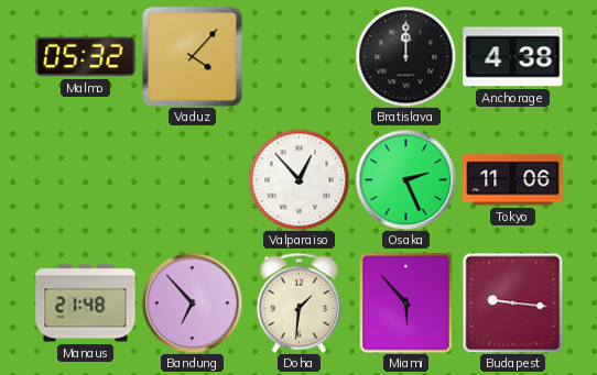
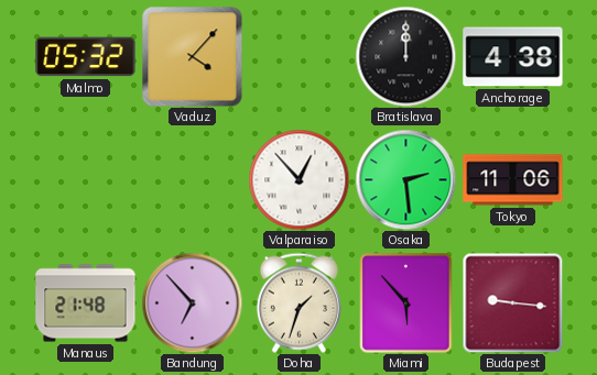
Osaka: 2:26 -> 2:29
Doha: 1:31 -> 1:33
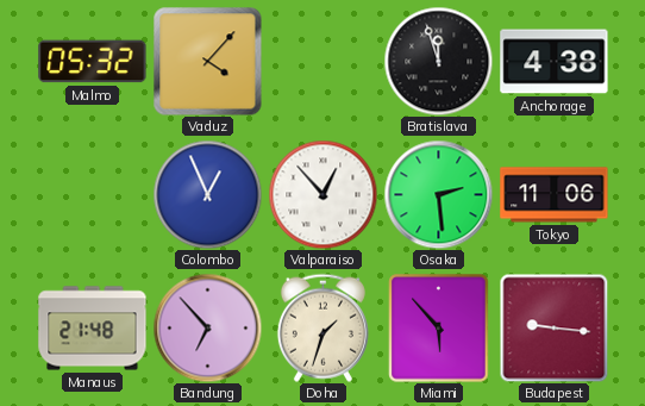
Bratislava: 12:00 -> 11:57
Colombo: none -> 12:56
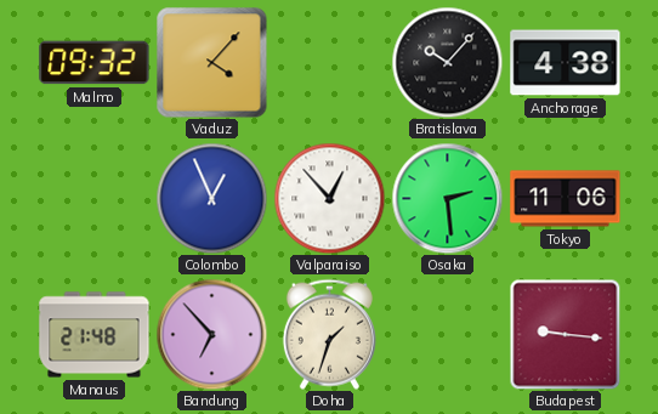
Malmo: 05:32 -> 09:32
Bratislava: 11:57 -> 10:07
Miami: 5:53 -> none
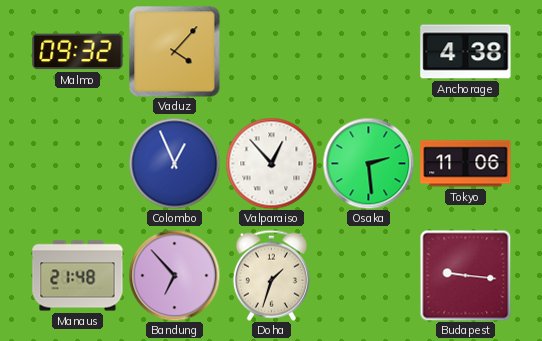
Bratislava: 10:07 -> none
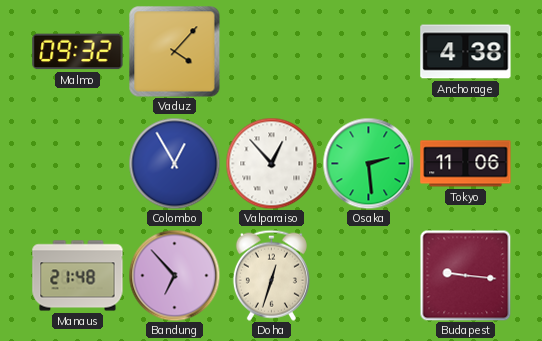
Colombo: 12:56 -> 12:55
Doha: 1:33 -> 12:33
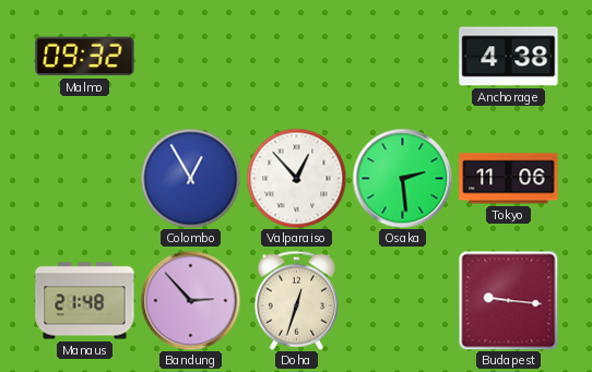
Vaduz: 4:07 -> none
Bandung: 6:53 -> 2:53
